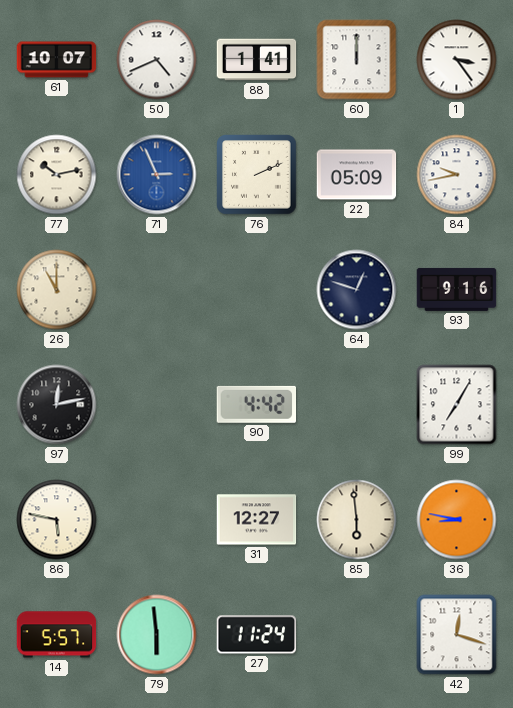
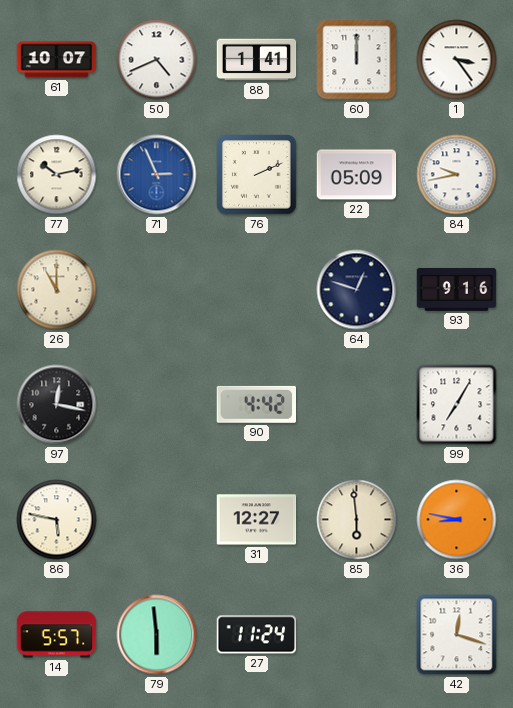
97: 12:13 -> 12:17
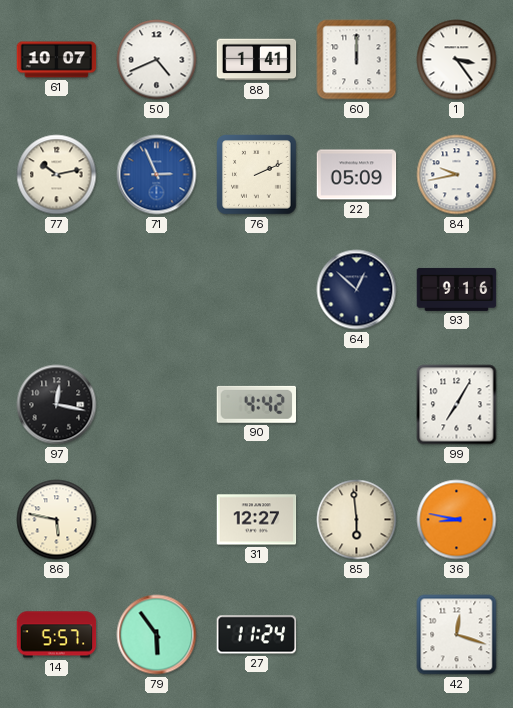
26: 11:00 -> none
64: 12:48 -> 12:52
79: 5:59 -> 5:54
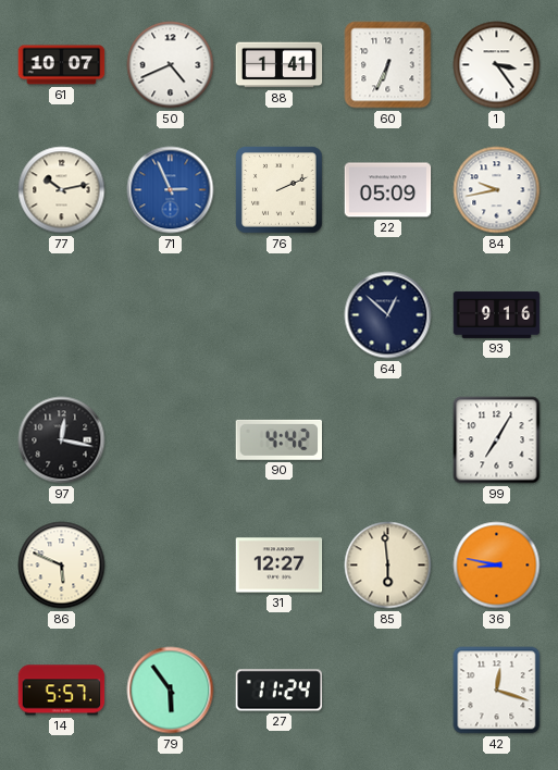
60: 12:00 -> 6:34
86: 5:47 -> 5:49
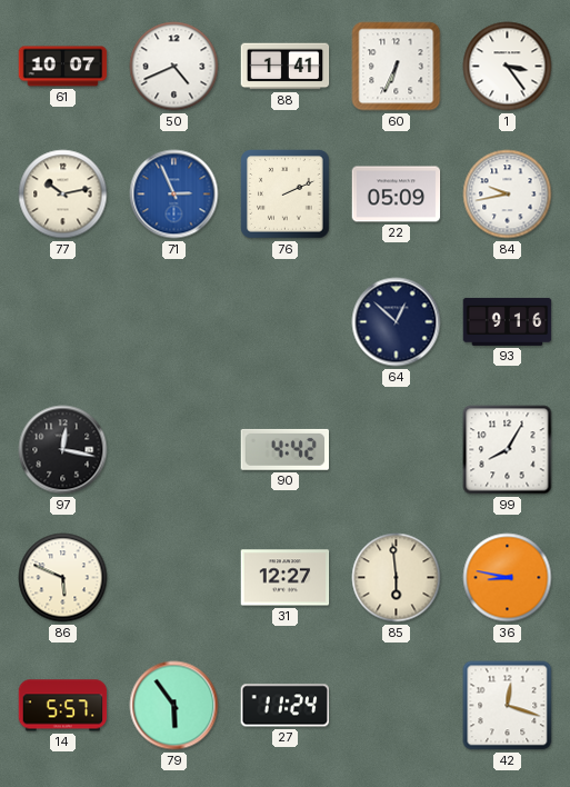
99: 7:05 -> 8:05
